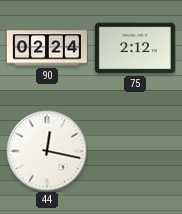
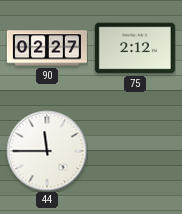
90: 02:24 -> 02:27
44: 12:17 -> 11:45
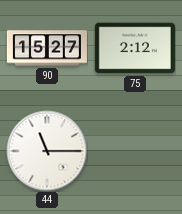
90: 02:27 -> 15:27
44: 11:45 -> 11:15
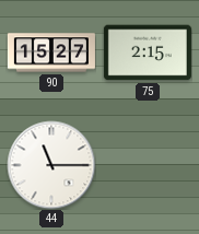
75: 2:12 -> 2:15
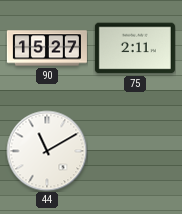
75: 2:15 -> 2:11
44: 11:15 -> 11:10
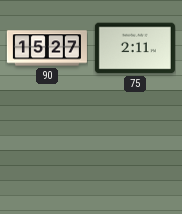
44: 11:10 -> none
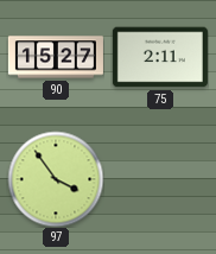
97: none -> 3:54
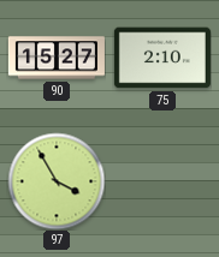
75: 2:11 -> 2:10
97: 3:54 -> 3:55
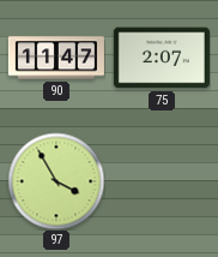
90: 15:27 -> 11:47
75: 2:10 -> 2:07
